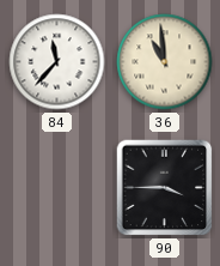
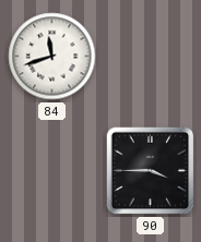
84: 11:37 -> 11:42
36: 10:59 -> none
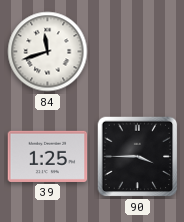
39: none -> 1:25
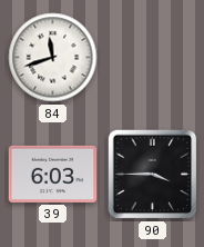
39: 1:25 -> 6:03
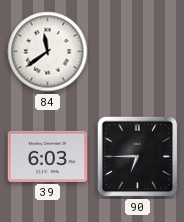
84: 11:42 -> 11:39
90: 3:45 -> 6:45
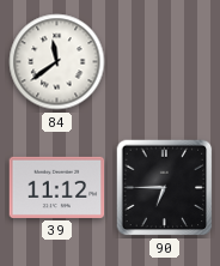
39: 6:03 -> 11:12
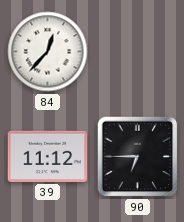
84: 11:39 -> 12:37
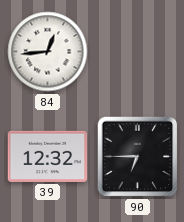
84: 12:37 -> 12:44
39: 11:12 -> 12:32
